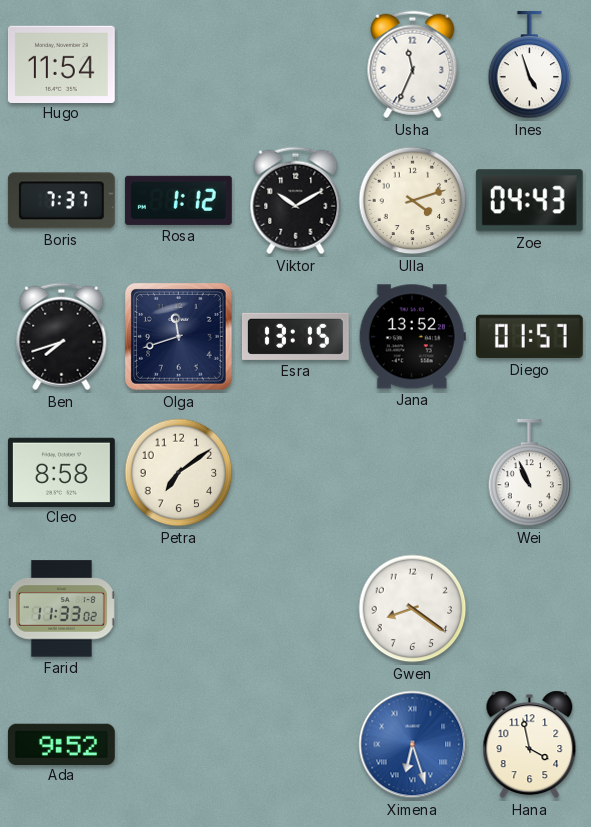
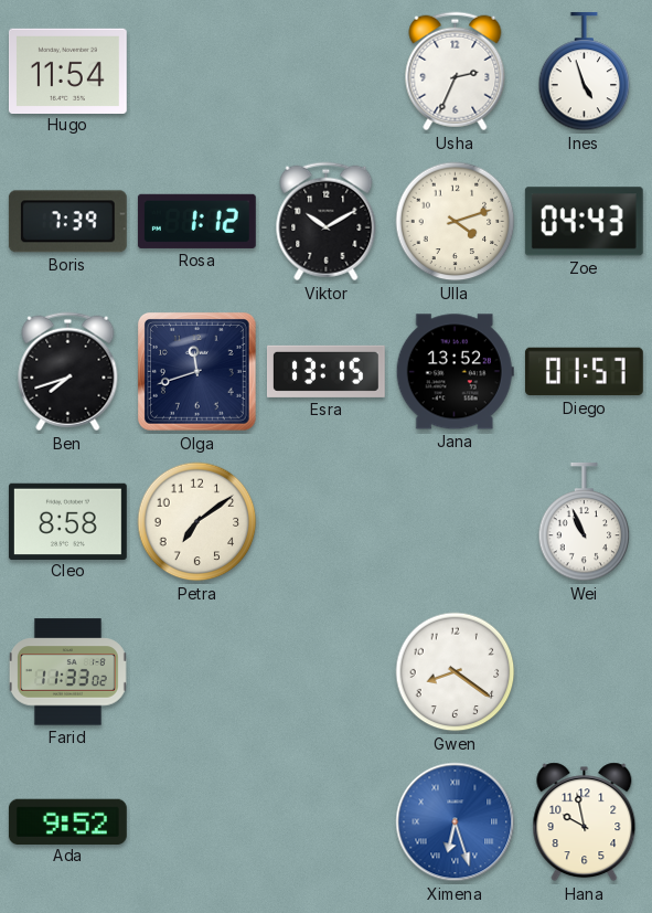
Usha: 11:34 -> 2:34
Boris: 7:37 -> 7:39
Hana: 3:58 -> 9:58
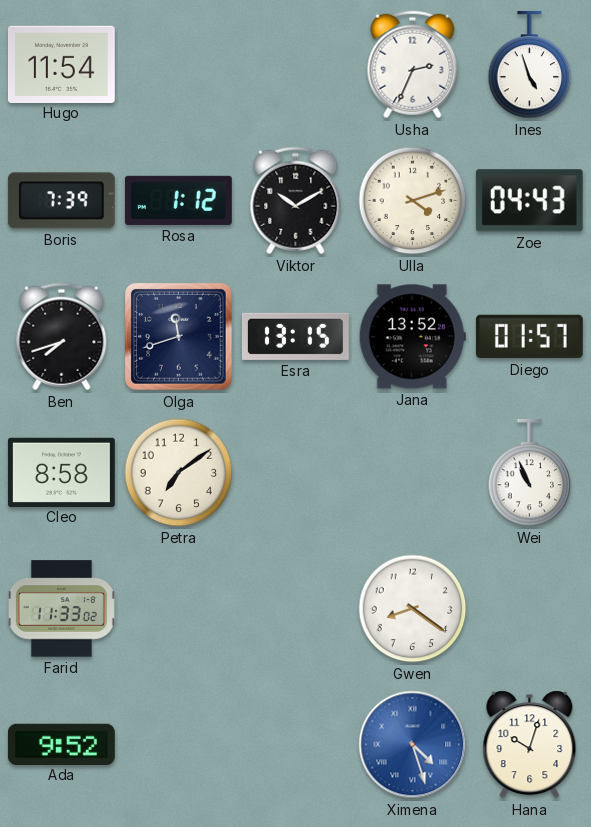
Ximena: 6:27 -> 4:27
Hana: 9:58 -> 10:03
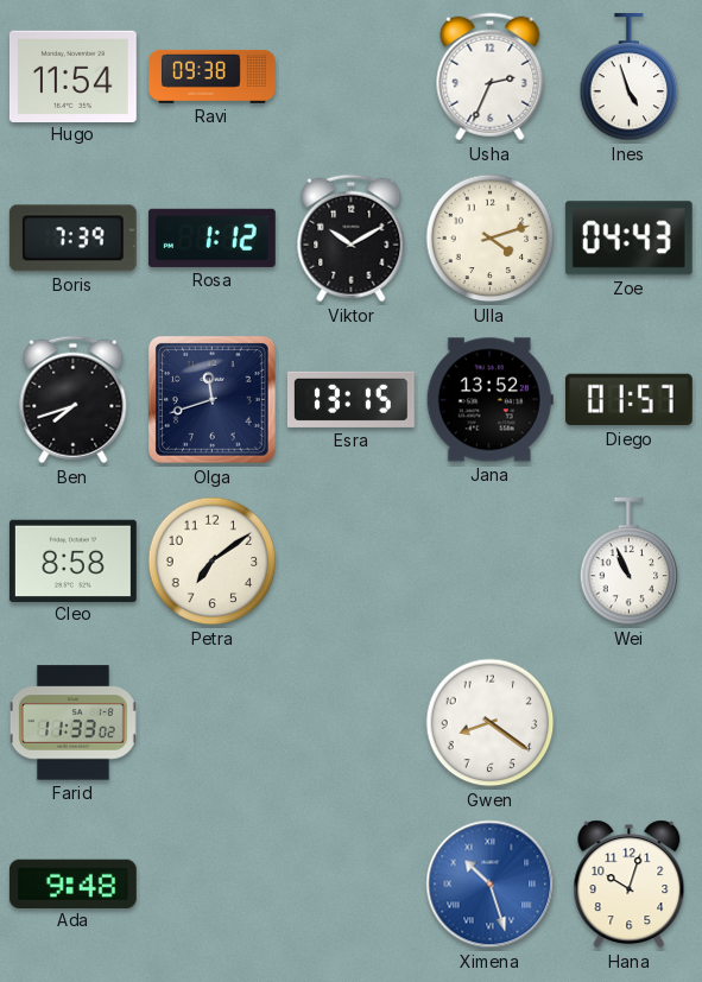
Ravi: none -> 09:38
Ada: 9:52 -> 9:48
Ximena: 4:27 -> 10:27
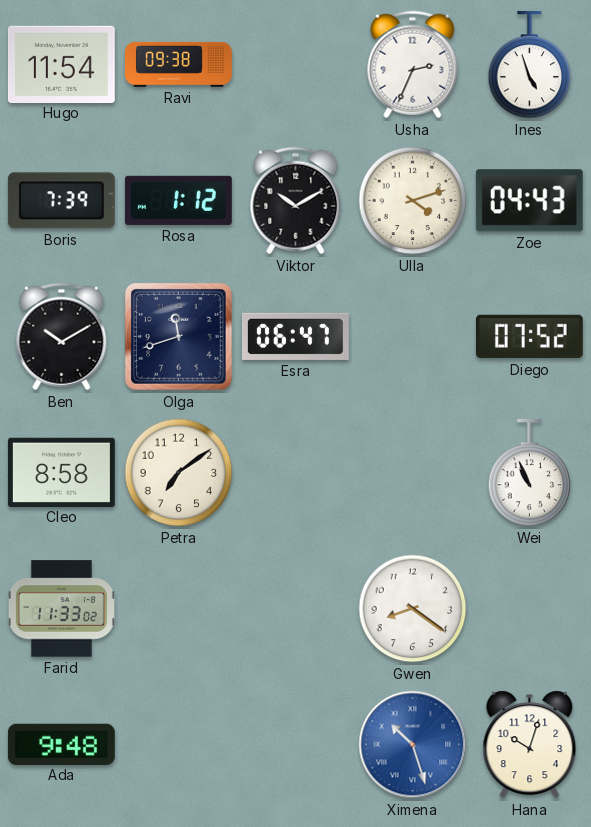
Ben: 7:42 -> 10:10
Esra: 13:15 -> 06:47
Jana: 13:52 -> none
Diego: 01:57 -> 07:52
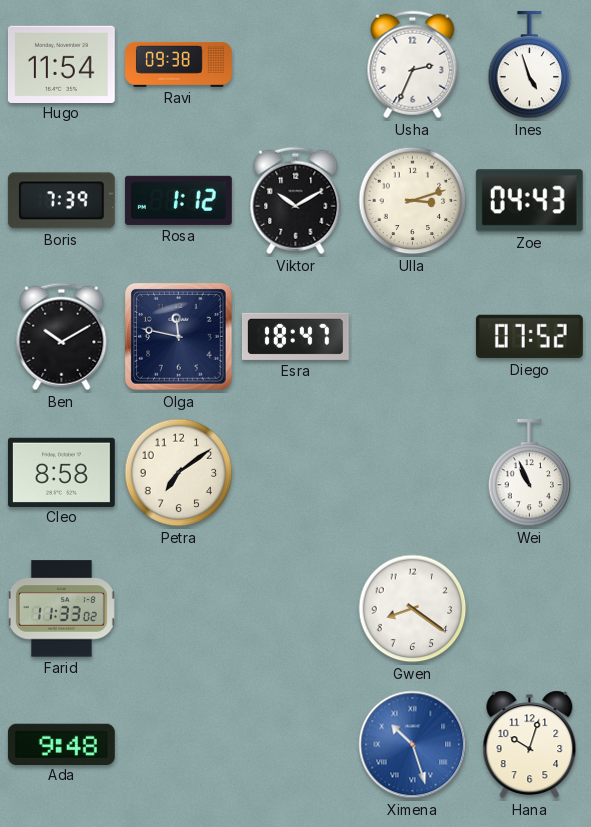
Ulla: 4:12 -> 3:12
Olga: 11:42 -> 11:47
Esra: 06:47 -> 18:47
